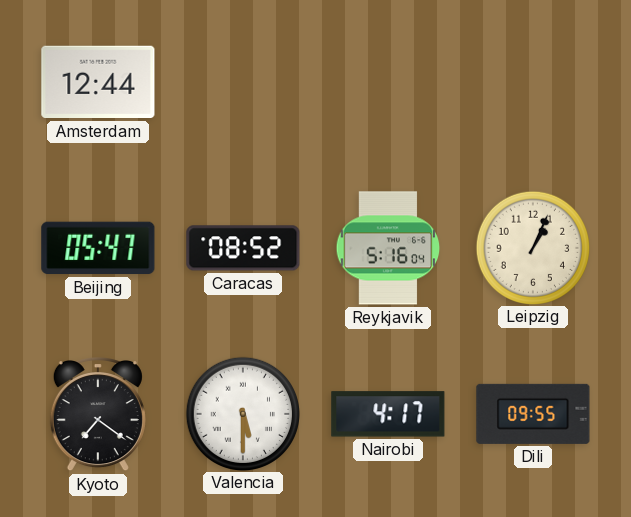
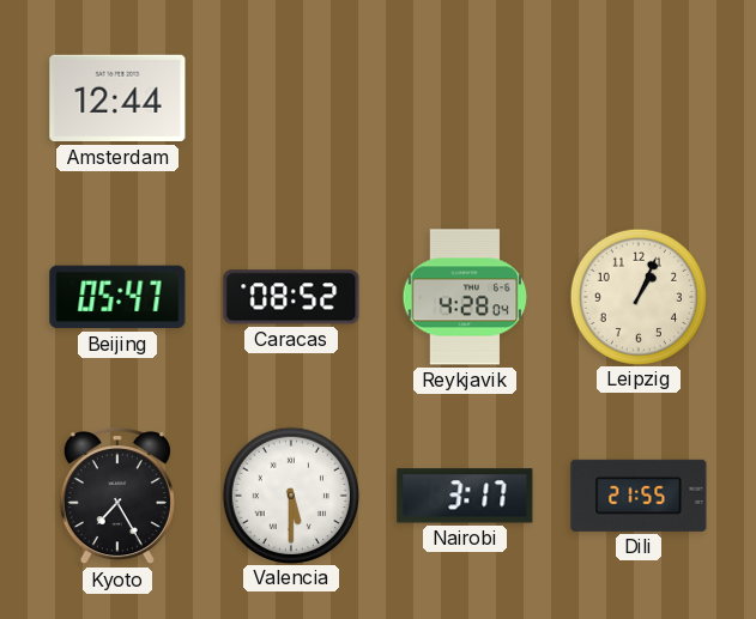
Reykjavik: 5:16 -> 4:28
Kyoto: 7:21 -> 7:25
Nairobi: 4:17 -> 3:17
Dili: 09:55 -> 21:55
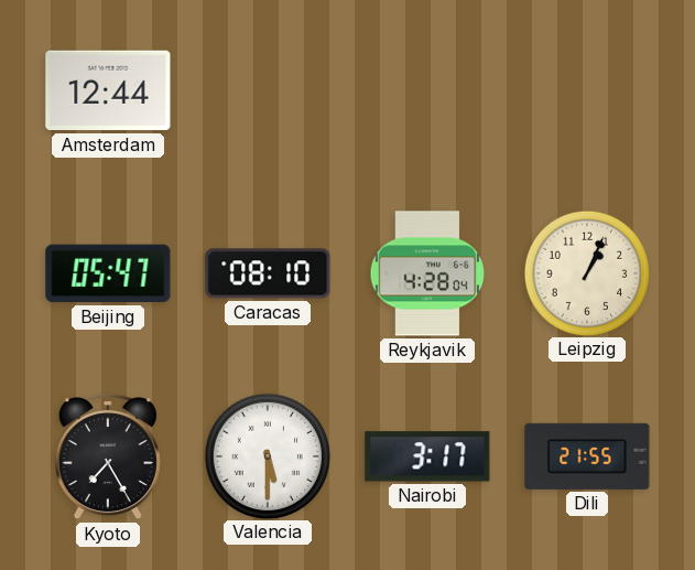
Caracas: 08:52 -> 08:10
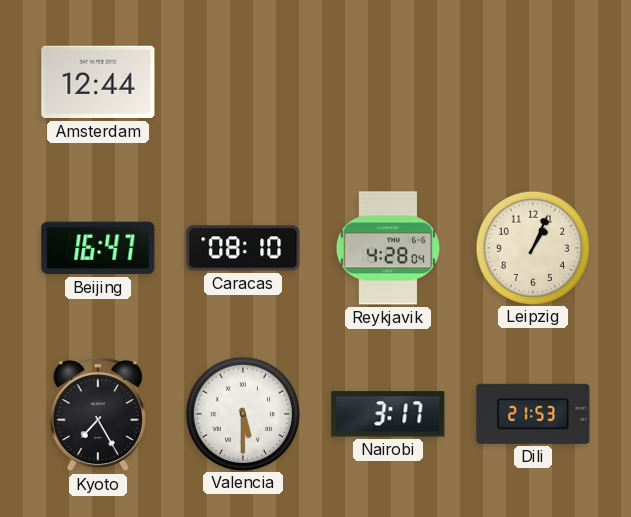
Beijing: 05:47 -> 16:47
Dili: 21:55 -> 21:53
